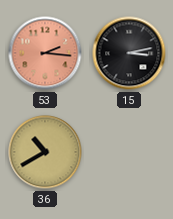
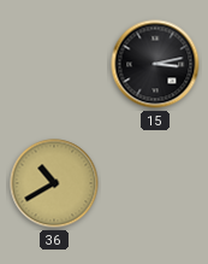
53: 2:16 -> none
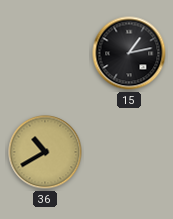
15: 3:13 -> 1:13
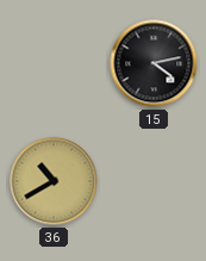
15: 1:13 -> 4:13
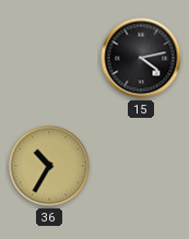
36: 10:40 -> 10:35
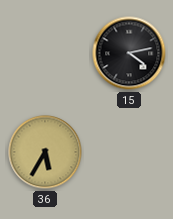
36: 10:35 -> 5:35
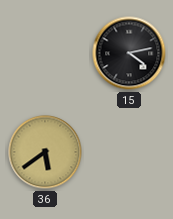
36: 5:35 -> 5:39
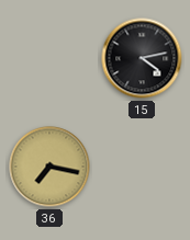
36: 5:39 -> 7:17
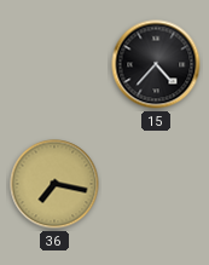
15: 4:13 -> 4:37
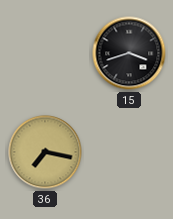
15: 4:37 -> 3:42
